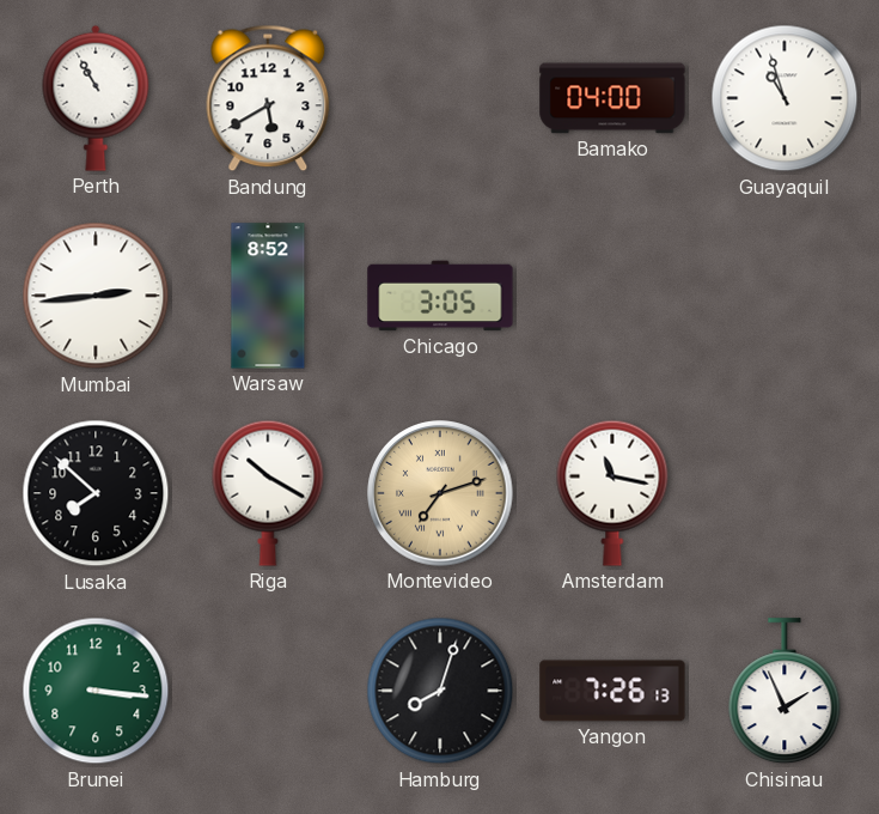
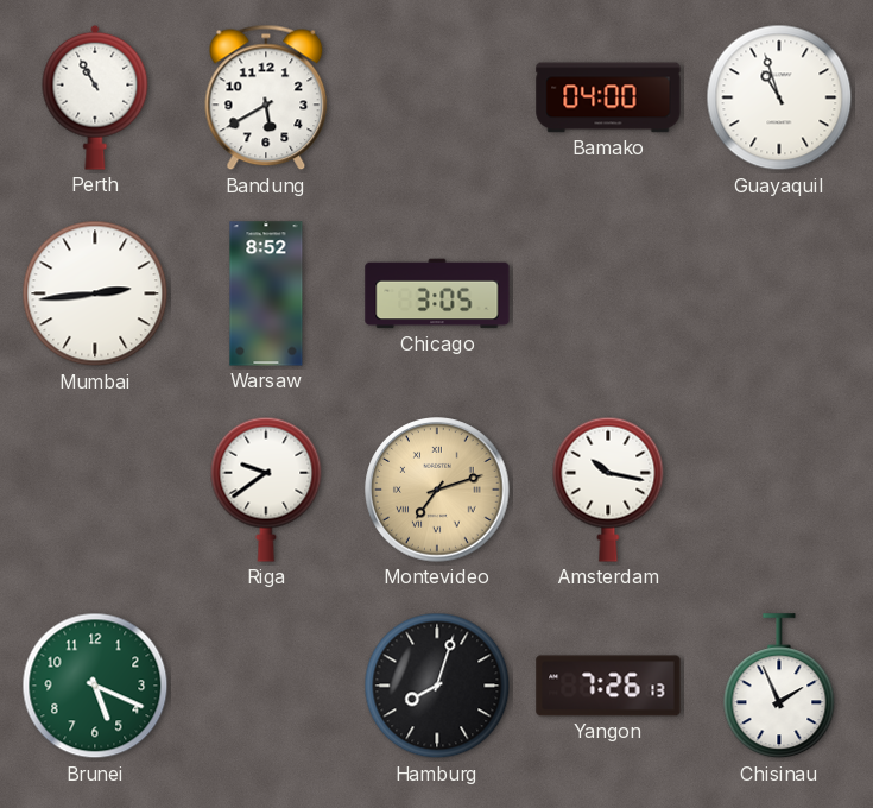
Lusaka: 7:52 -> none
Riga: 10:20 -> 9:39
Amsterdam: 11:17 -> 10:17
Brunei: 3:16 -> 5:19
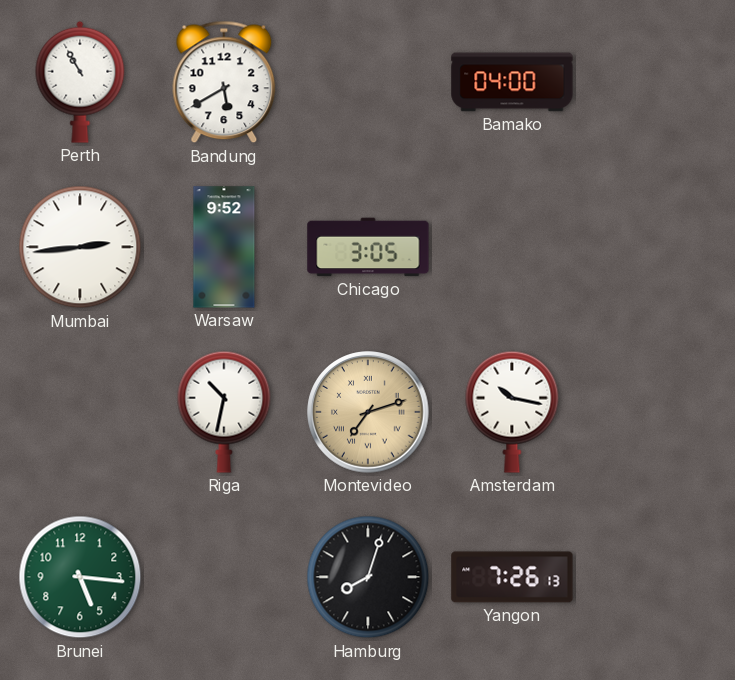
Guayaquil: 10:57 -> none
Warsaw: 8:52 -> 9:52
Riga: 9:39 -> 10:32
Brunei: 5:19 -> 5:16
Chisinau: 1:56 -> none
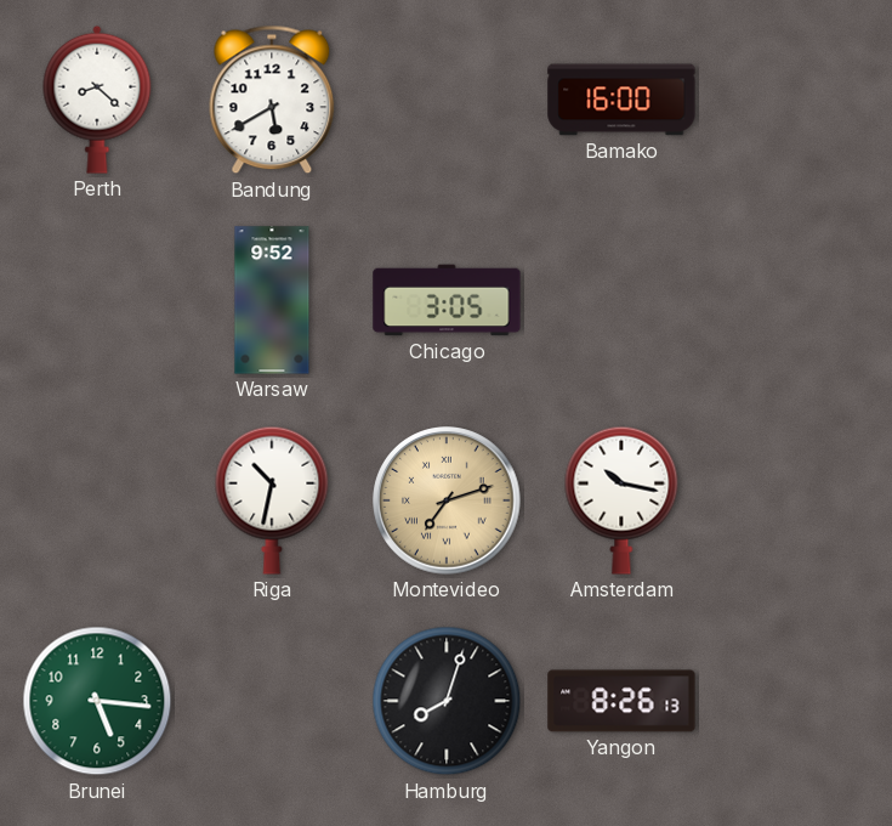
Perth: 10:55 -> 8:22
Bamako: 04:00 -> 16:00
Mumbai: 2:44 -> none
Yangon: 7:26 -> 8:26
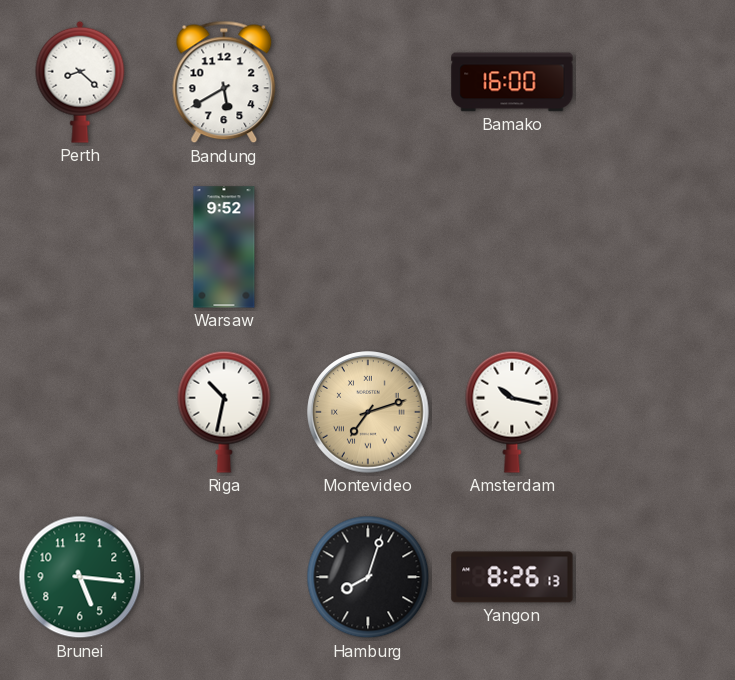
Chicago: 3:05 -> none
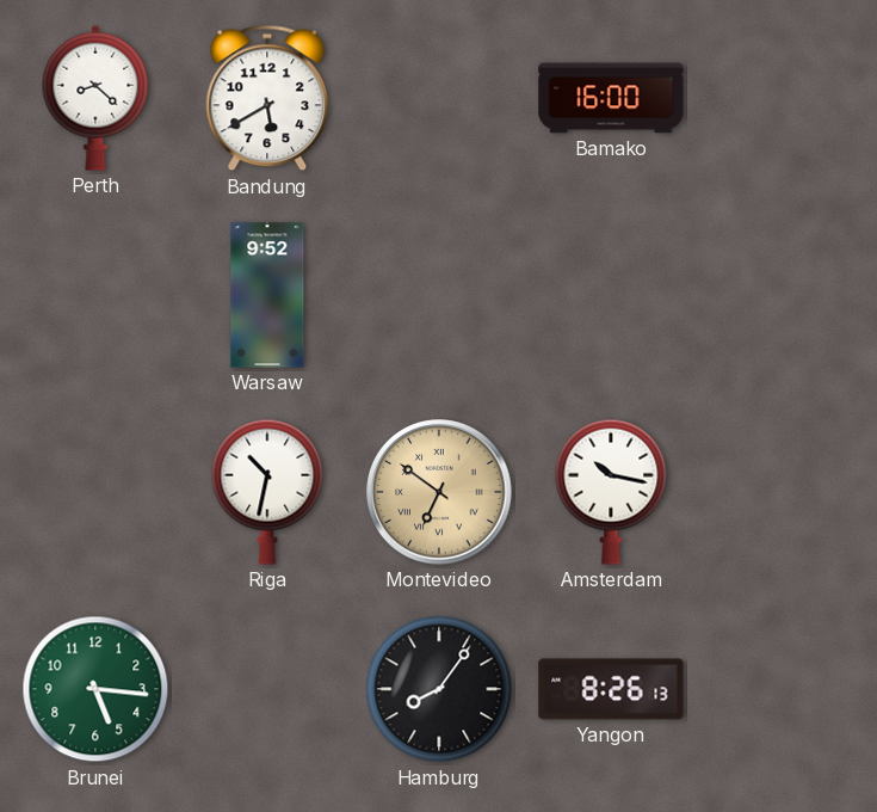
Montevideo: 7:12 -> 6:51
Hamburg: 8:03 -> 8:06
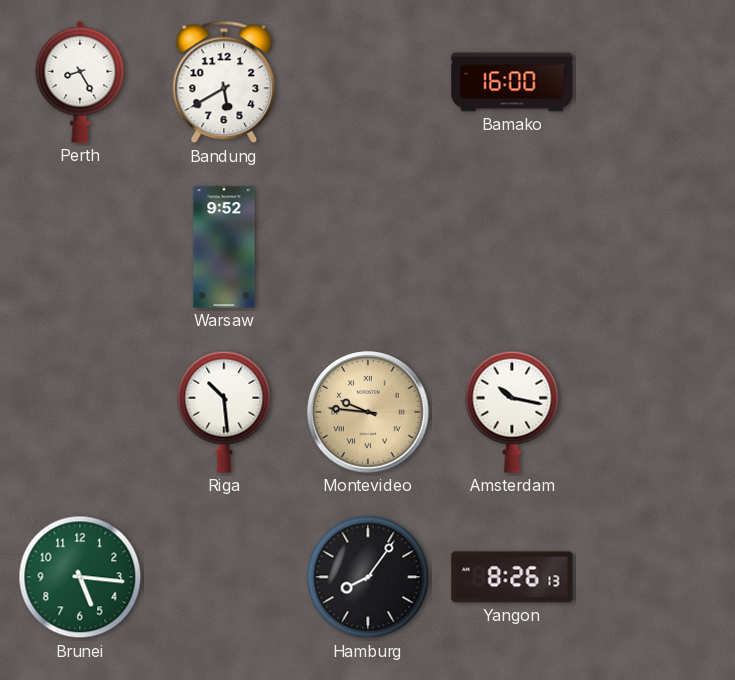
Perth: 8:22 -> 8:25
Riga: 10:32 -> 10:29
Montevideo: 6:51 -> 9:46
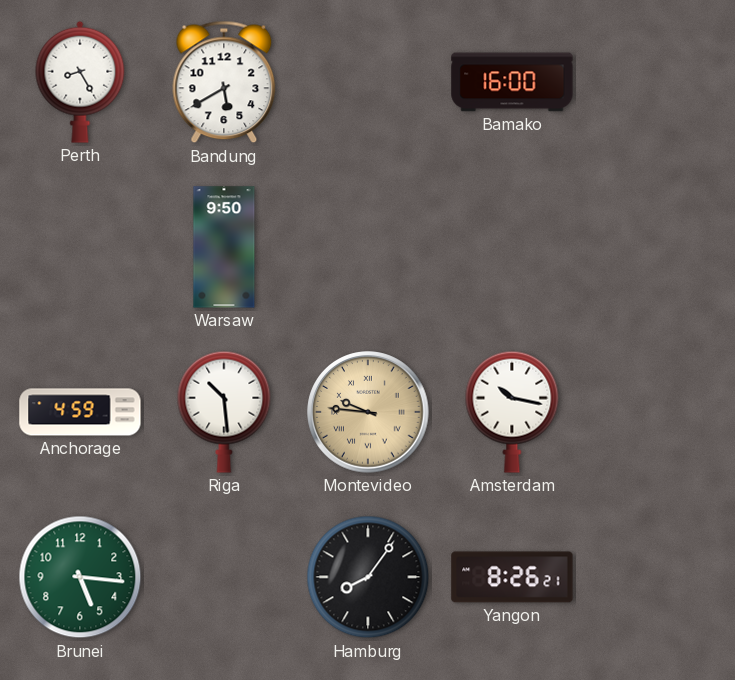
Warsaw: 9:52 -> 9:50
Anchorage: none -> 4:59
Yangon: 8:26:13 -> 8:26:21
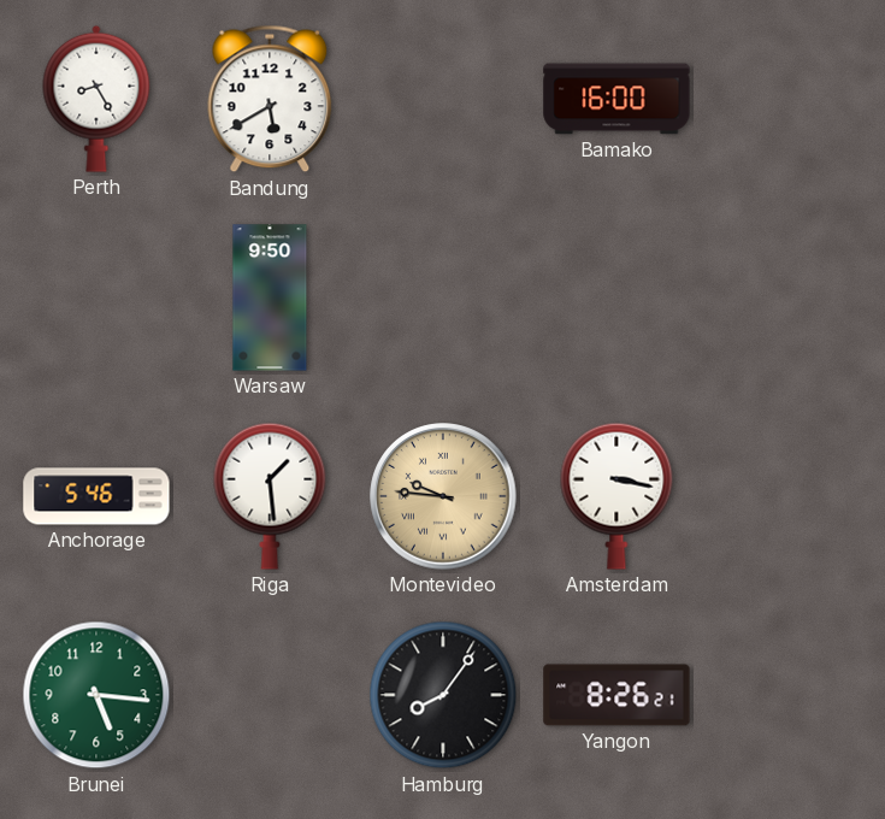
Anchorage: 4:59 -> 5:46
Riga: 10:29 -> 1:29
Amsterdam: 10:17 -> 3:17
